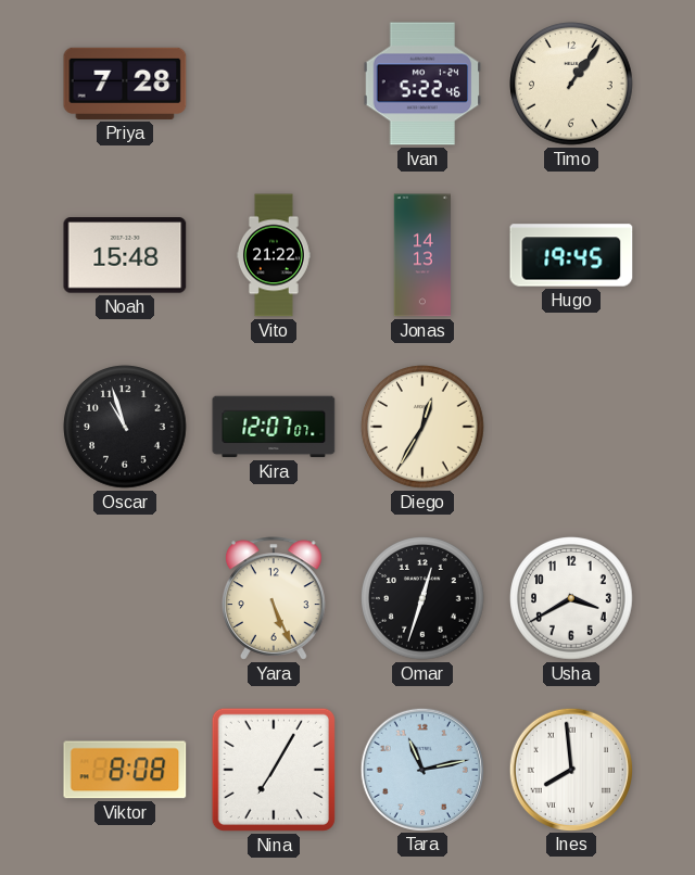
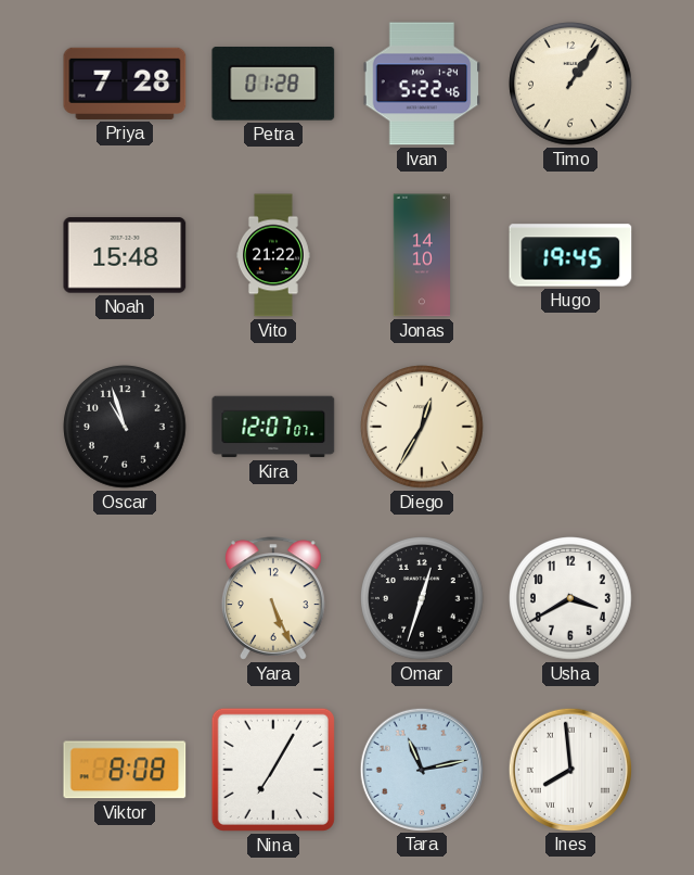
Petra: none -> 01:28
Jonas: 14:13 -> 14:10
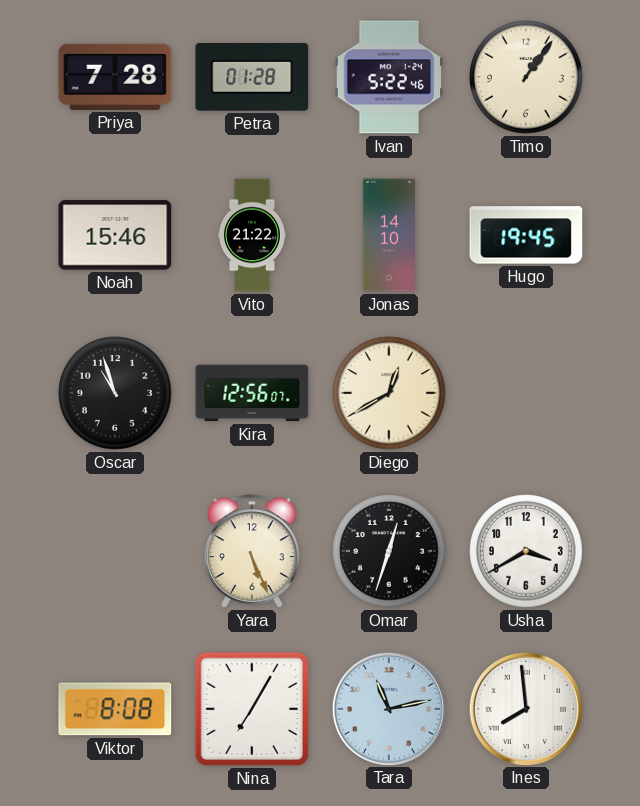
Noah: 15:48 -> 15:46
Kira: 12:07 -> 12:56
Diego: 12:35 -> 12:40
